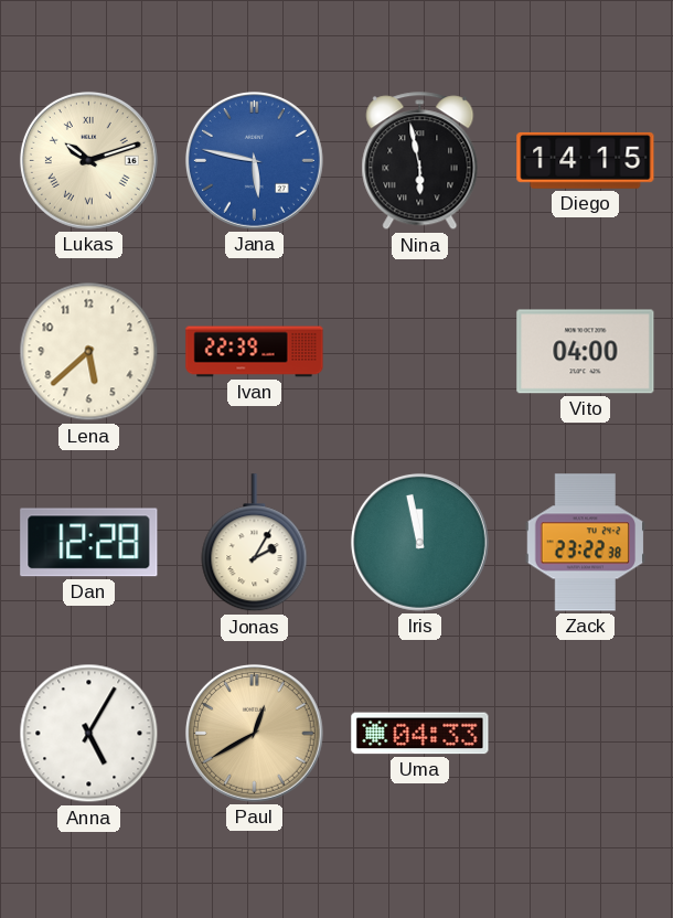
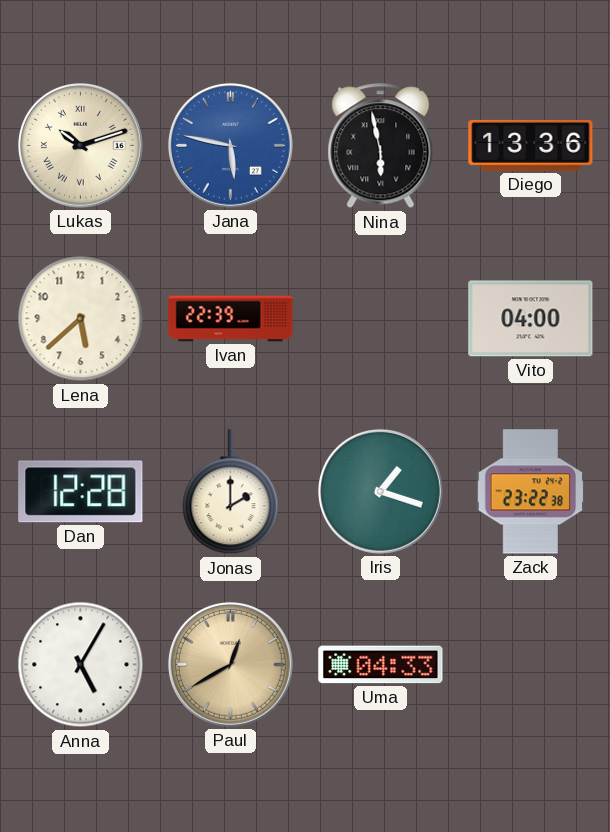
Diego: 14:15 -> 13:36
Jonas: 2:05 -> 2:00
Iris: 11:58 -> 1:18
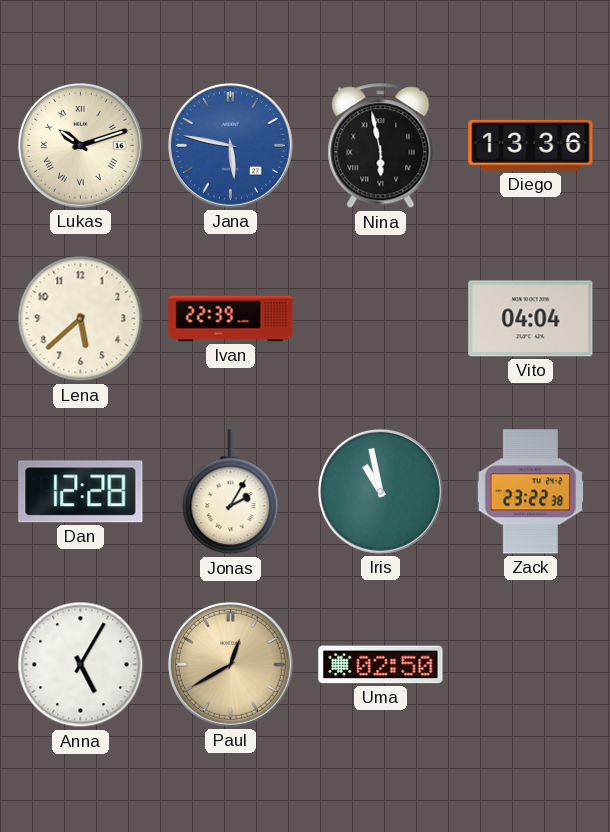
Vito: 04:00 -> 04:04
Jonas: 2:00 -> 2:05
Iris: 1:18 -> 10:58
Uma: 04:33 -> 02:50
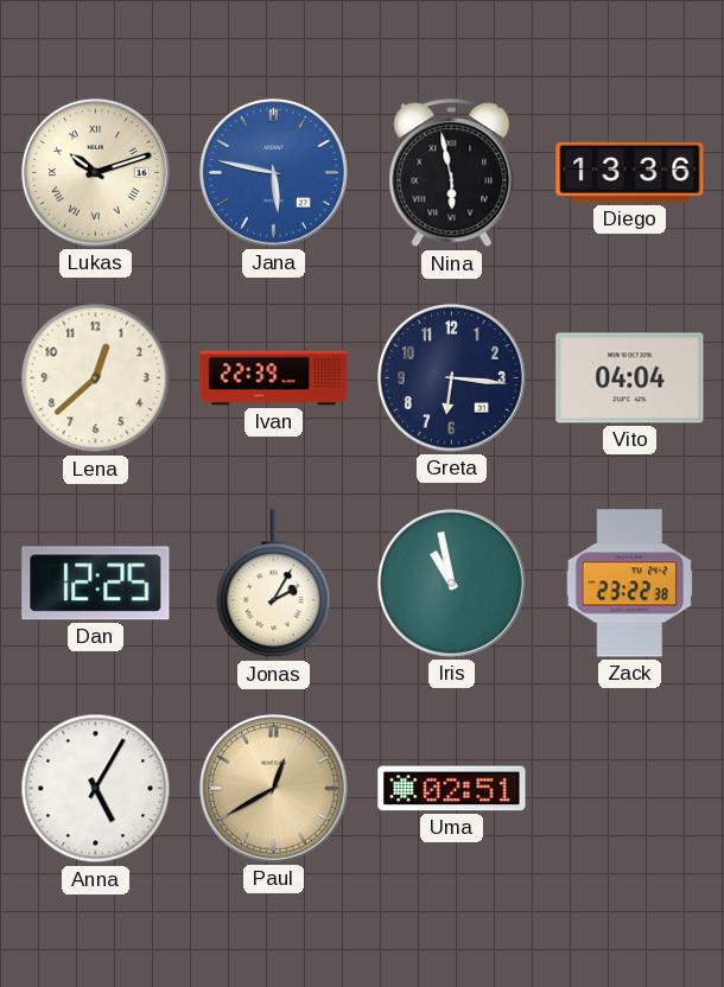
Lena: 5:38 -> 12:38
Greta: none -> 6:16
Dan: 12:28 -> 12:25
Uma: 02:50 -> 02:51
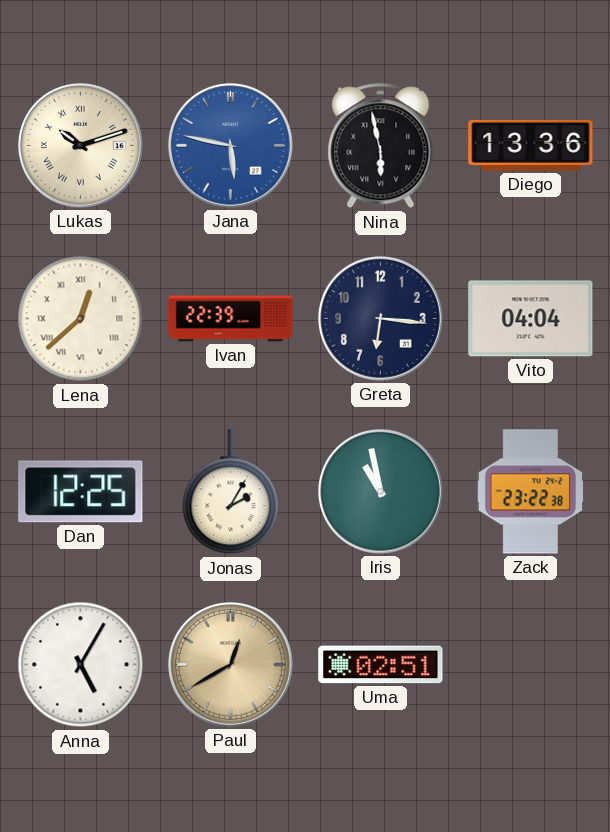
Lena numerals: Arabic -> Roman
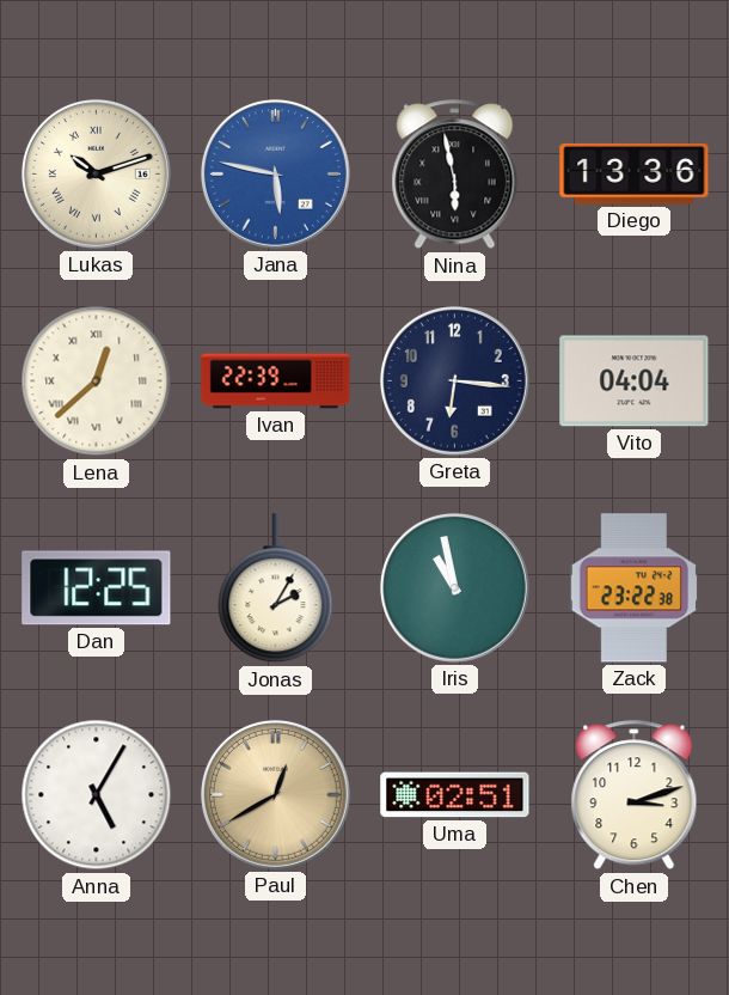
Chen: none -> 3:12
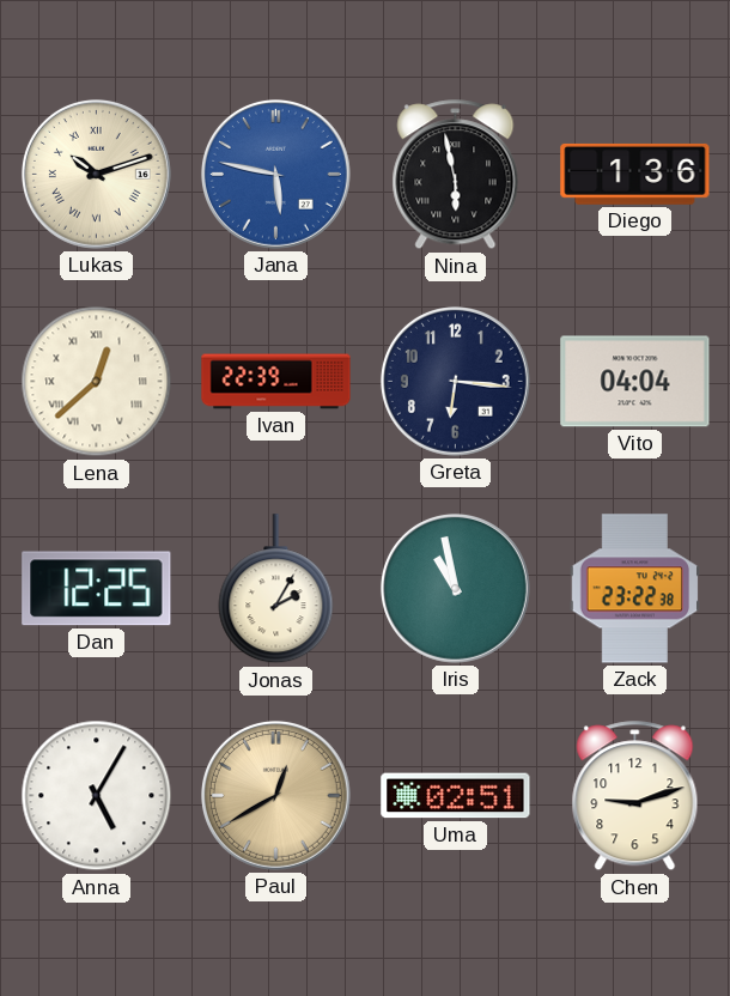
Diego: 13:36 -> 1:36
Chen: 3:12 -> 9:12
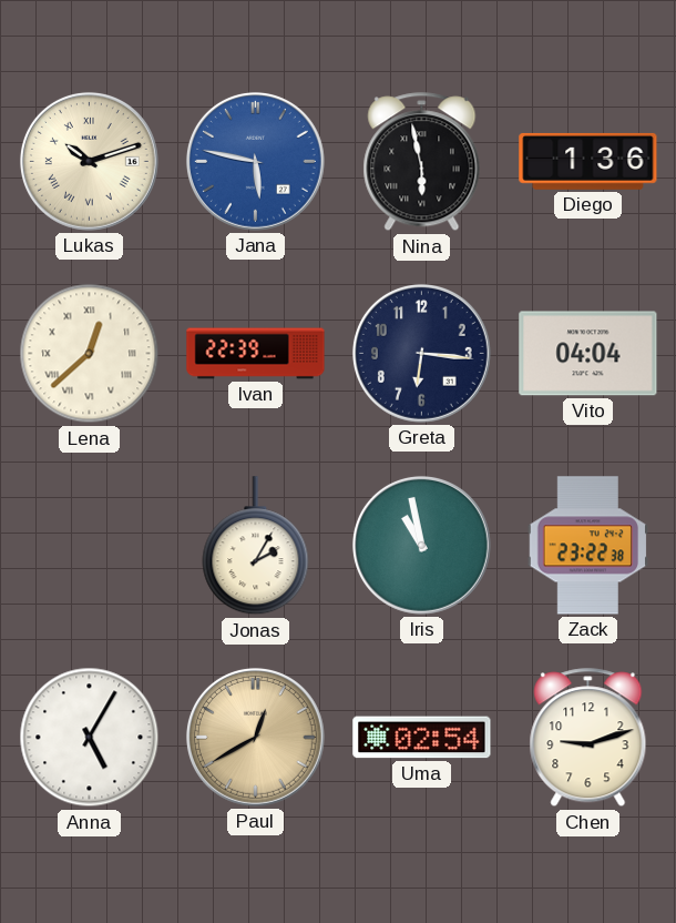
Dan: 12:25 -> none
Uma: 02:51 -> 02:54
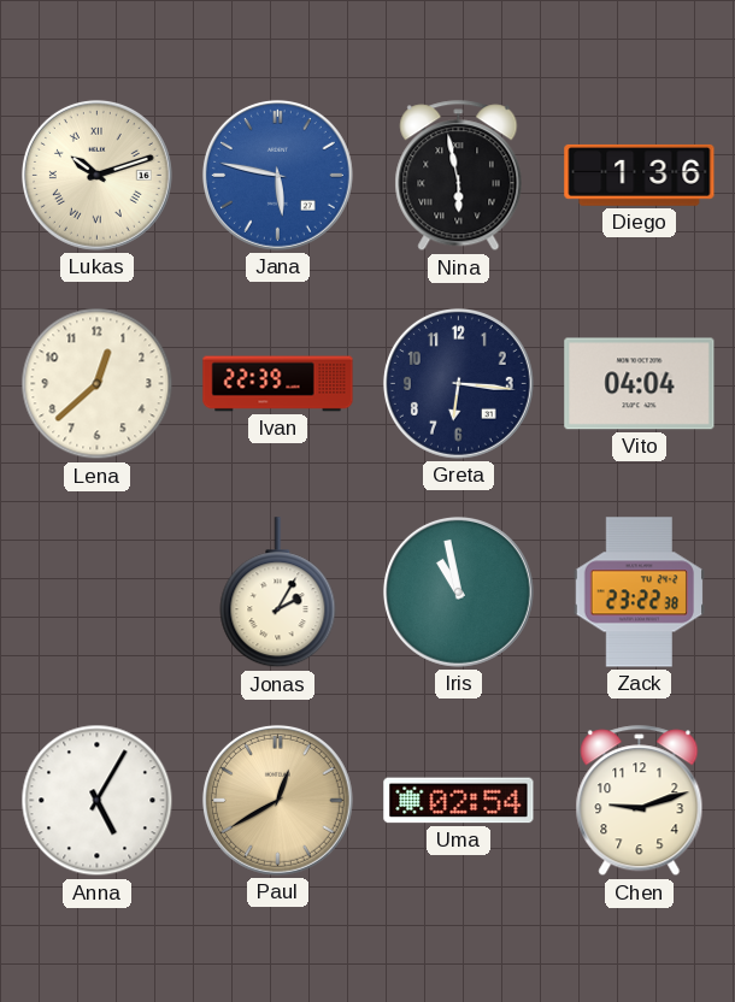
Lena numerals: Roman -> Arabic
